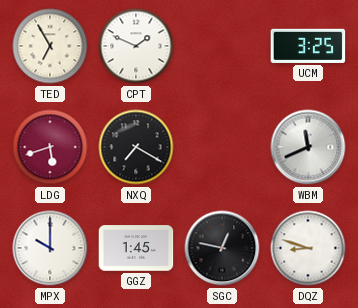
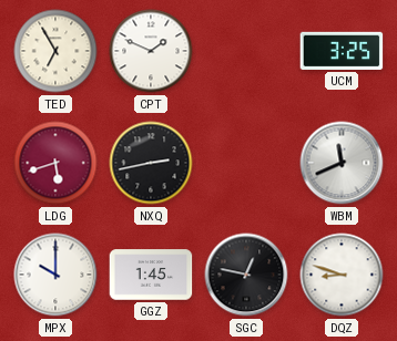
NXQ: 7:20 -> 2:43
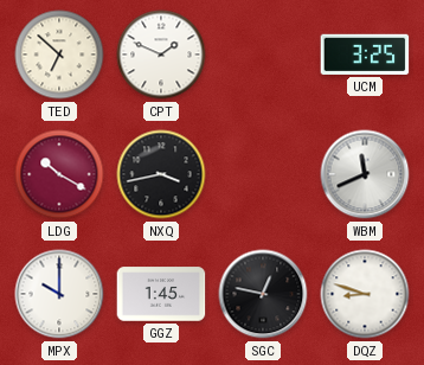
TED: 6:55 -> 6:52
LDG: 5:42 -> 10:20
NXQ: 2:43 -> 3:43
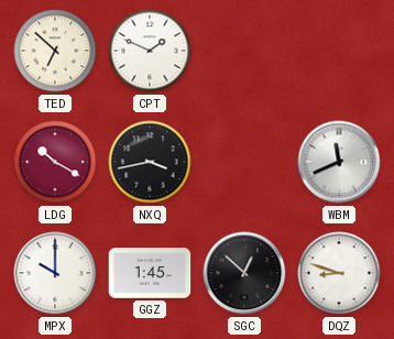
UCM: 3:25 -> none
SGC: 12:47 -> 12:52
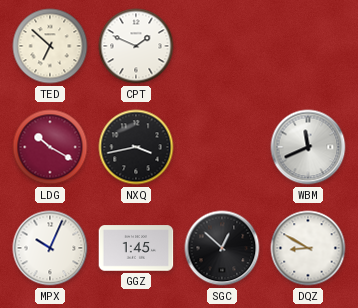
MPX: 10:00 -> 10:04
DQZ: 8:48 -> 8:50
